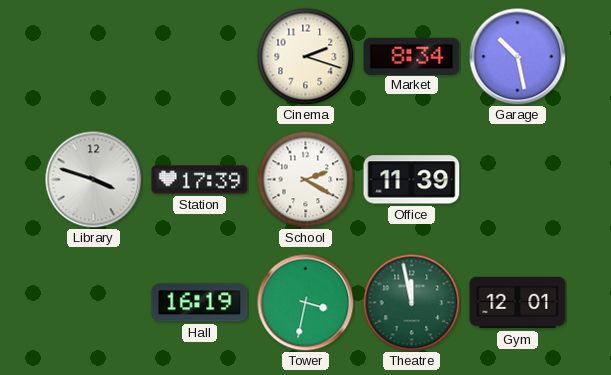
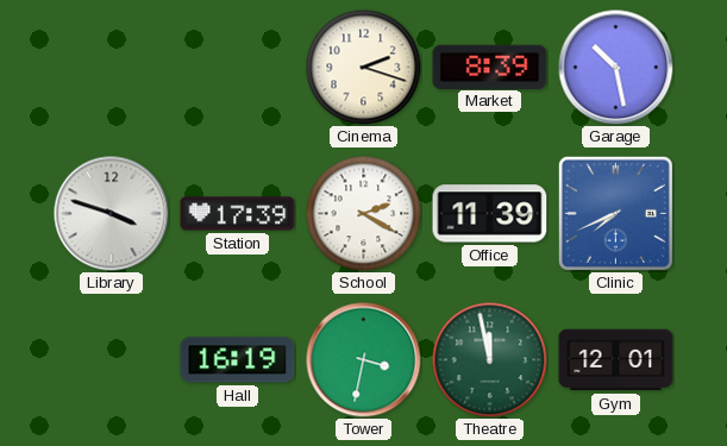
Market: 8:34 -> 8:39
Clinic: none -> 7:41
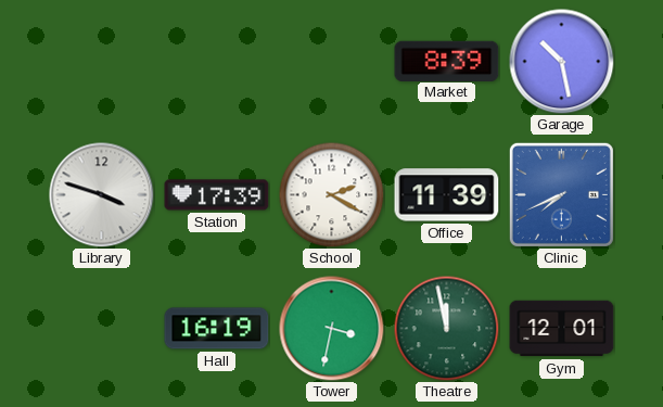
Cinema: 2:18 -> none
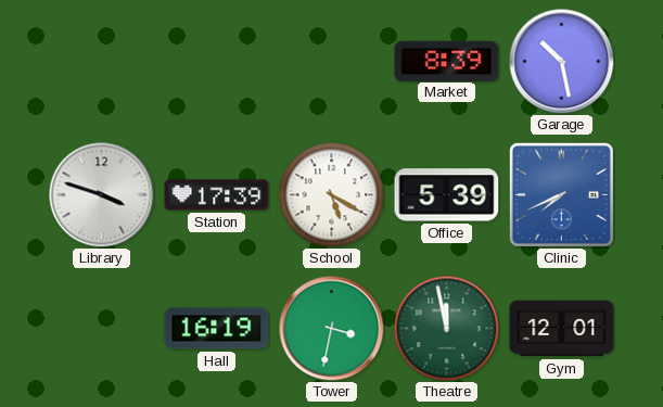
School: 2:20 -> 5:20
Office: 11:39 -> 5:39
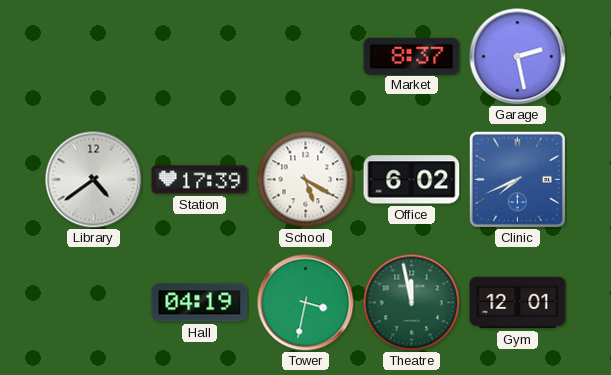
Market: 8:39 -> 8:37
Garage: 10:28 -> 2:28
Library: 3:48 -> 4:39
Office: 5:39 -> 6:02
Hall: 16:19 -> 04:19
